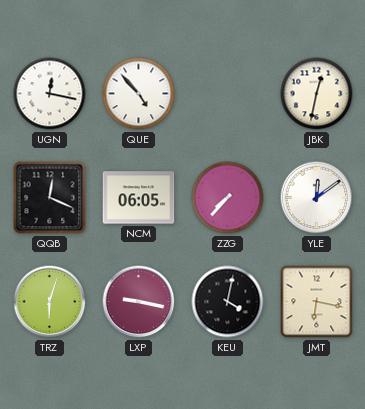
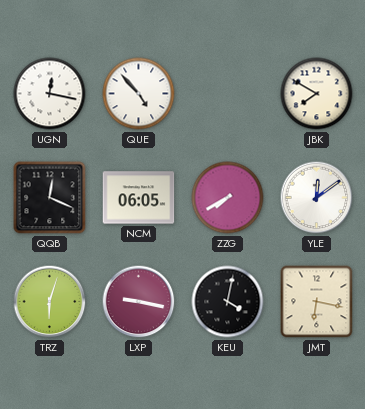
JBK: 12:32 -> 7:50
ZZG: 7:37 -> 7:40
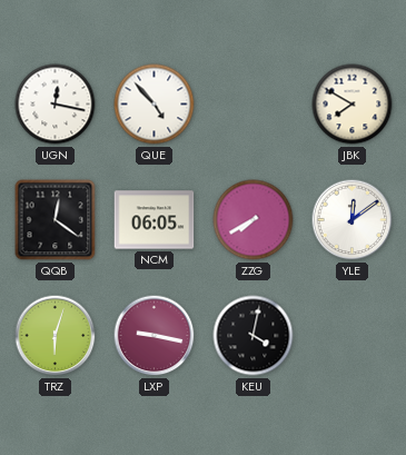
QQB: 12:19 -> 12:21
JMT: 6:17 -> none
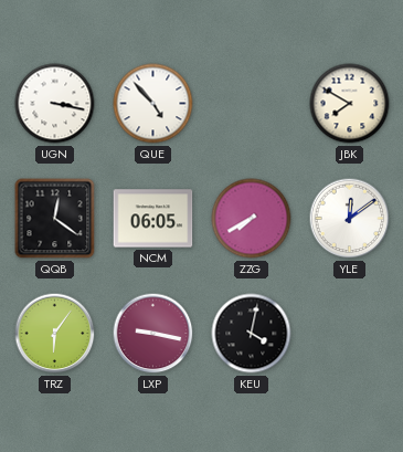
UGN: 12:17 -> 3:17
TRZ: 6:03 -> 6:06
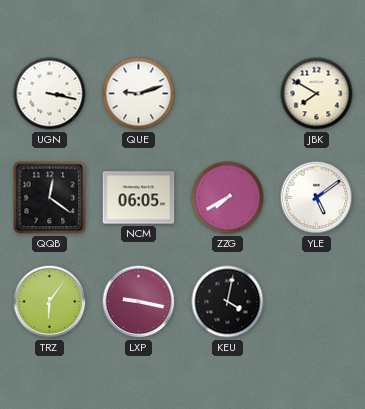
QUE: 4:53 -> 9:12
YLE: 12:09 -> 5:09
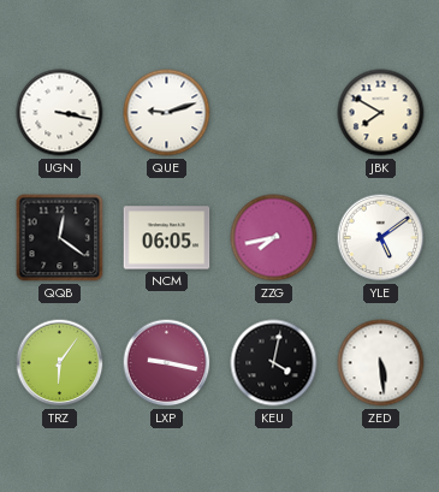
ZZG: 7:40 -> 7:43
ZED: none -> 5:29
